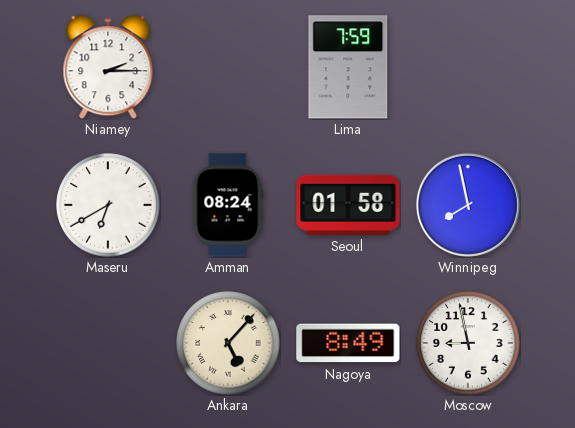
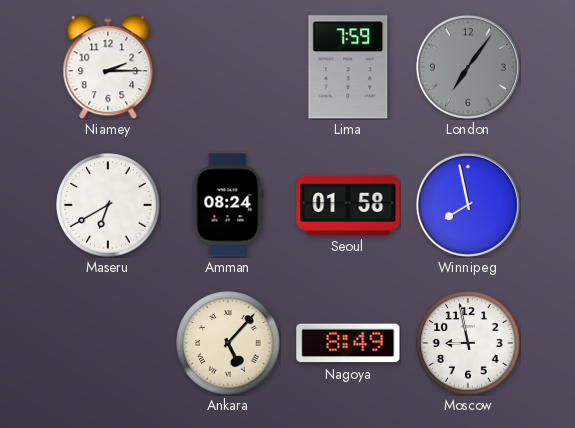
London: none -> 7:06
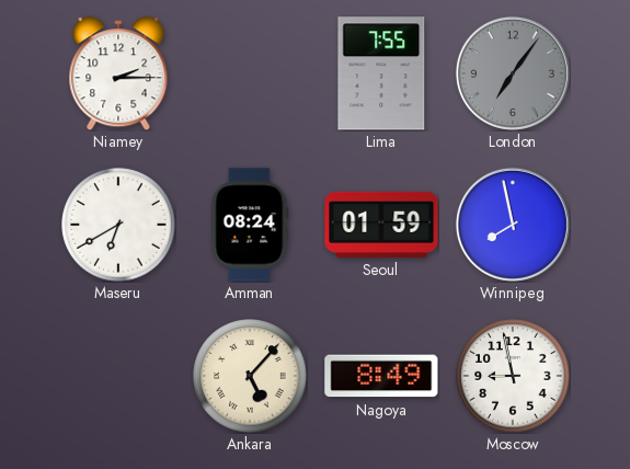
Lima: 7:59 -> 7:55
Seoul: 01:58 -> 01:59
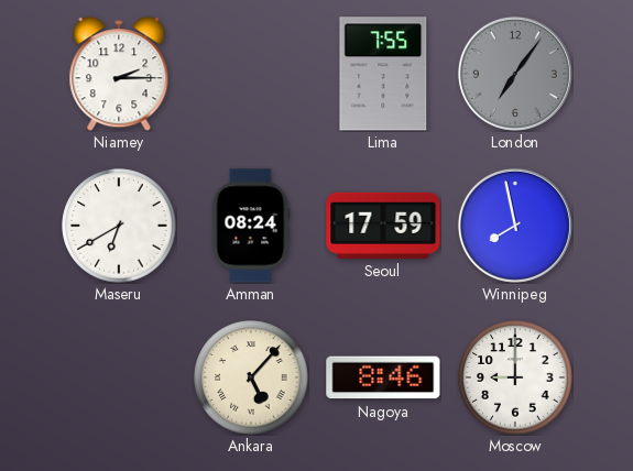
Seoul: 01:59 -> 17:59
Nagoya: 8:49 -> 8:46
Moscow: 8:58 -> 9:00
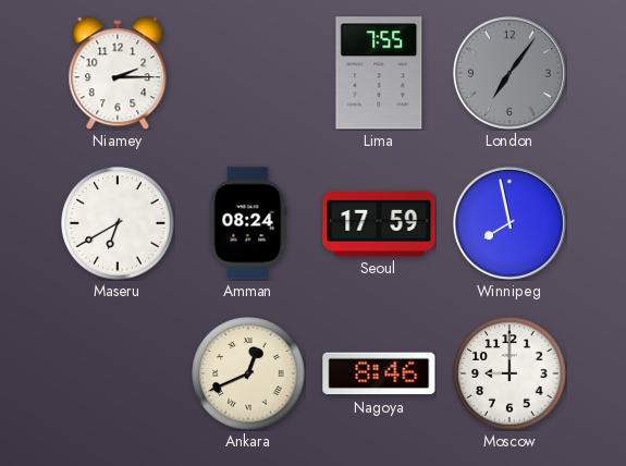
Ankara: 5:07 -> 12:41
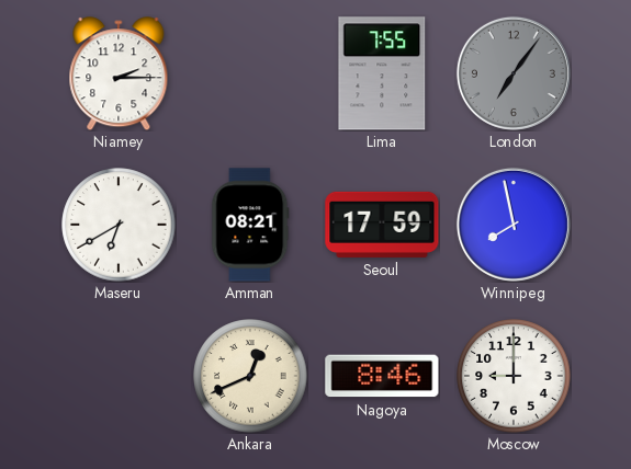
Amman: 08:24 -> 08:21
